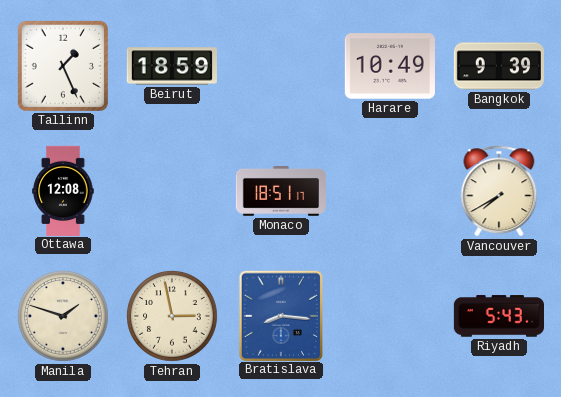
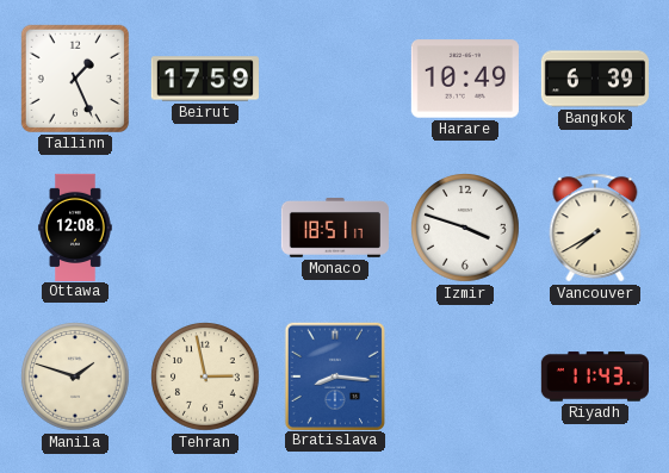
Beirut: 18:59 -> 17:59
Bangkok: 9:39 -> 6:39
Izmir: none -> 3:48
Riyadh: 5:43 -> 11:43
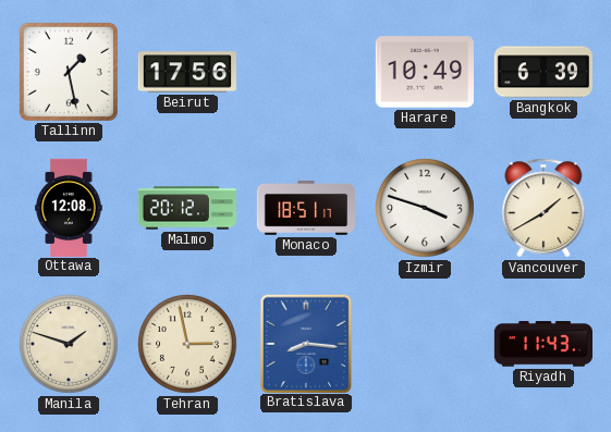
Tallinn: 1:26 -> 1:28
Beirut: 17:59 -> 17:56
Malmo: none -> 20:12
Vancouver: 7:40 -> 1:40
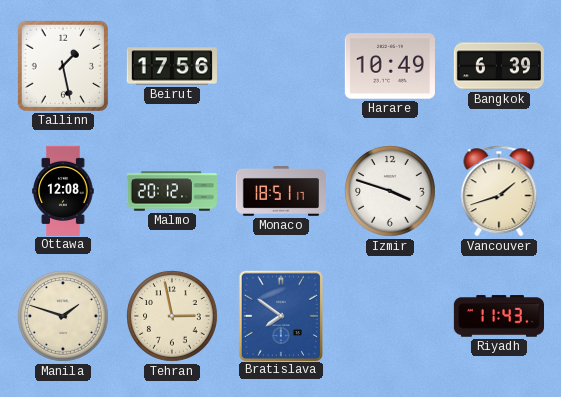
Vancouver: 1:40 -> 1:42
Bratislava: 8:16 -> 7:51
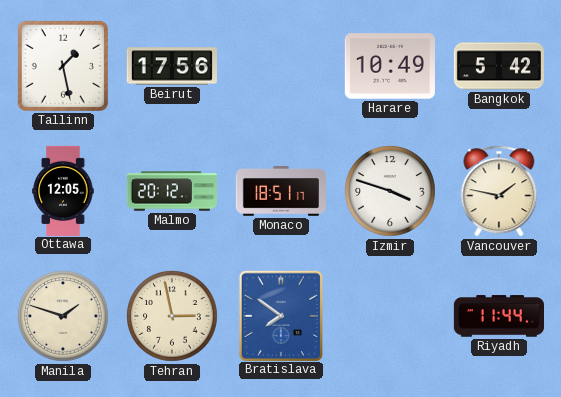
Bangkok: 6:39 -> 5:42
Ottawa: 12:08 -> 12:05
Vancouver: 1:42 -> 1:47
Riyadh: 11:43 -> 11:44
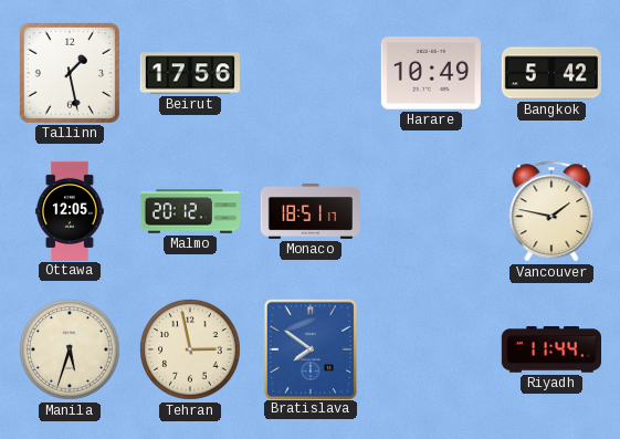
Izmir: 3:48 -> none
Manila: 1:48 -> 5:33
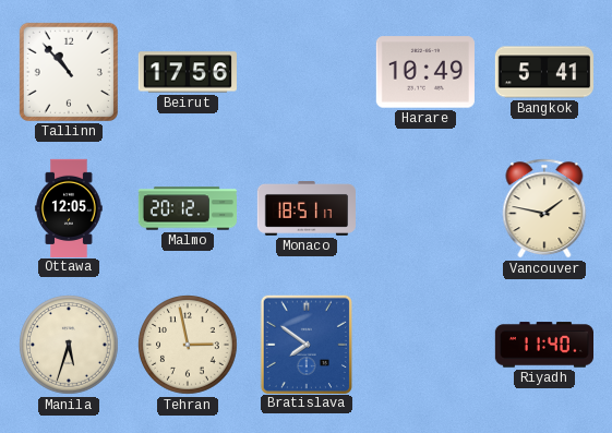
Tallinn: 1:28 -> 10:53
Bangkok: 5:42 -> 5:41
Riyadh: 11:44 -> 11:40
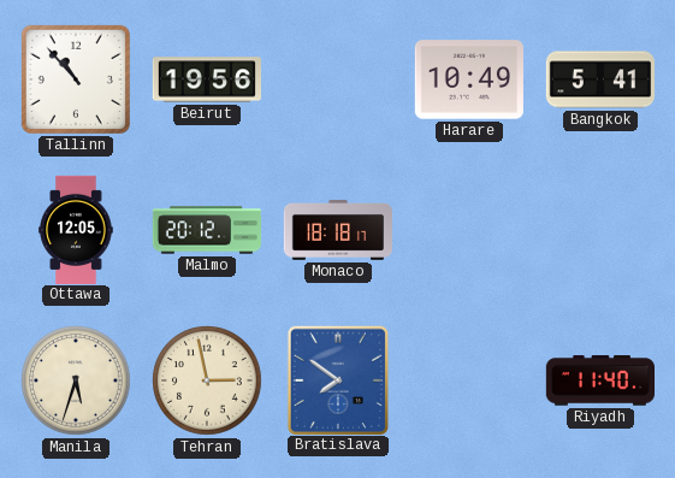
Beirut: 17:56 -> 19:56
Monaco: 18:51 -> 18:18
Vancouver: 1:47 -> none
